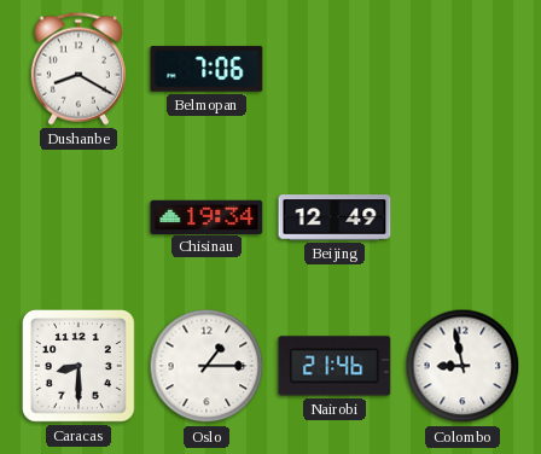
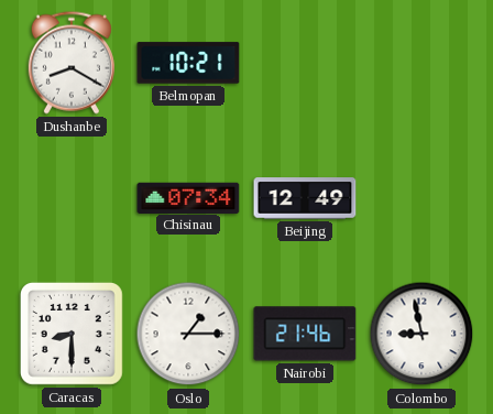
Belmopan: 7:06 -> 10:21
Chisinau: 19:34 -> 07:34
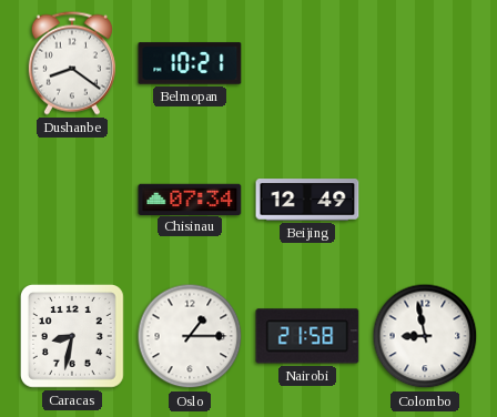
Dushanbe: 8:20 -> 8:21
Caracas: 8:30 -> 8:32
Nairobi: 21:46 -> 21:58
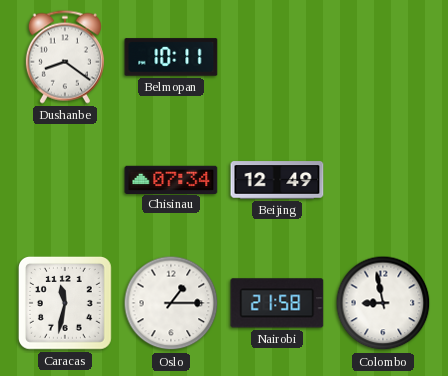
Belmopan: 10:21 -> 10:11
Caracas: 8:32 -> 11:32
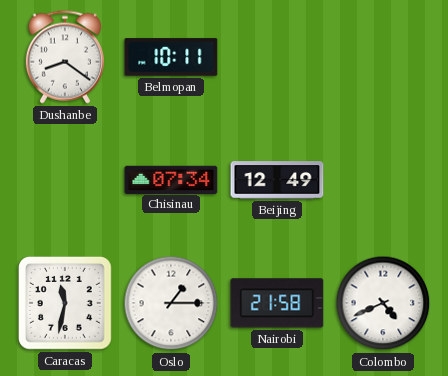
Colombo: 8:58 -> 4:41
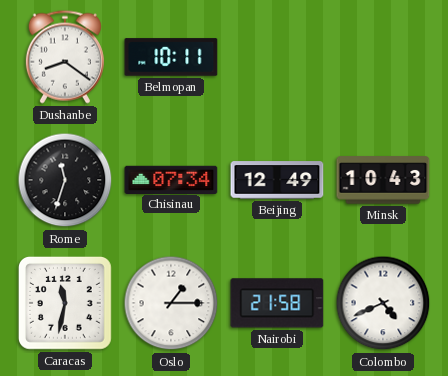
Rome: none -> 11:33
Minsk: none -> 10:43
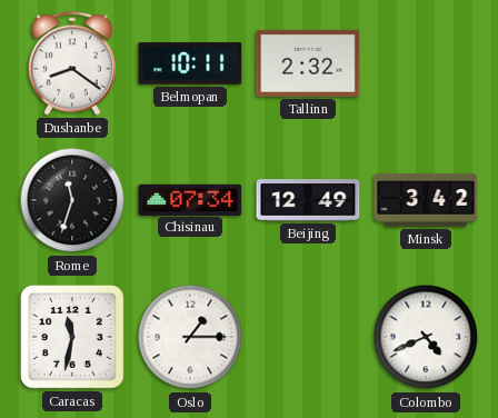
Tallinn: none -> 2:32
Minsk: 10:43 -> 3:42
Nairobi: 21:58 -> none
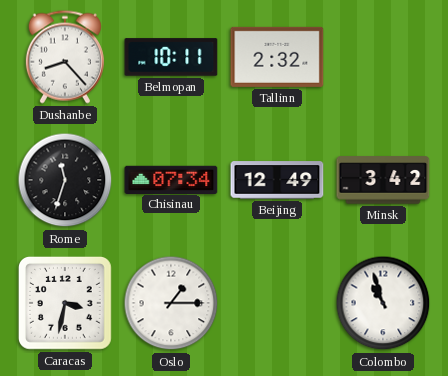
Dushanbe: 8:21 -> 8:23
Caracas: 11:32 -> 3:32
Colombo: 4:41 -> 10:57
